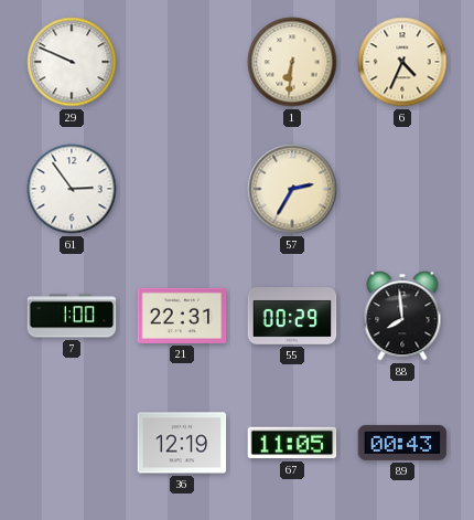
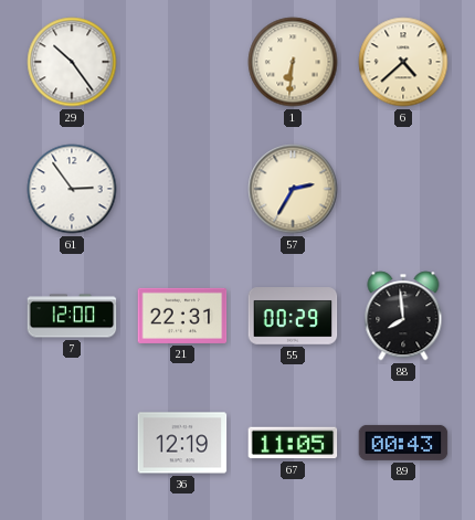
29: 9:49 -> 10:24
6: 4:34 -> 4:38
7: 1:00 -> 12:00
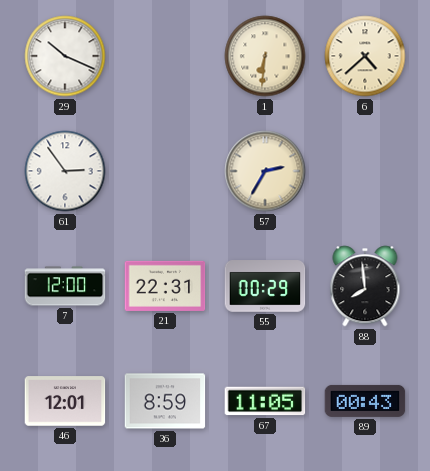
29: 10:24 -> 10:19
46: none -> 12:01
36: 12:19 -> 8:59
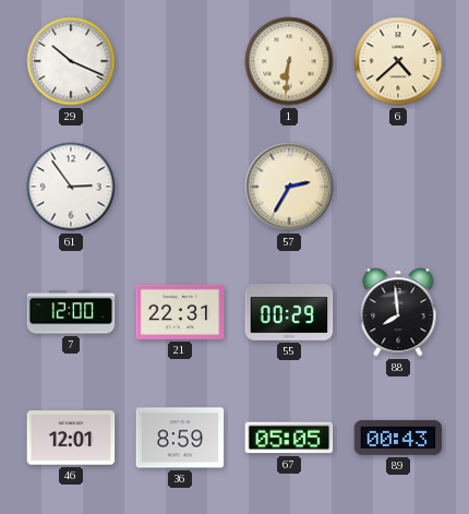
67: 11:05 -> 05:05
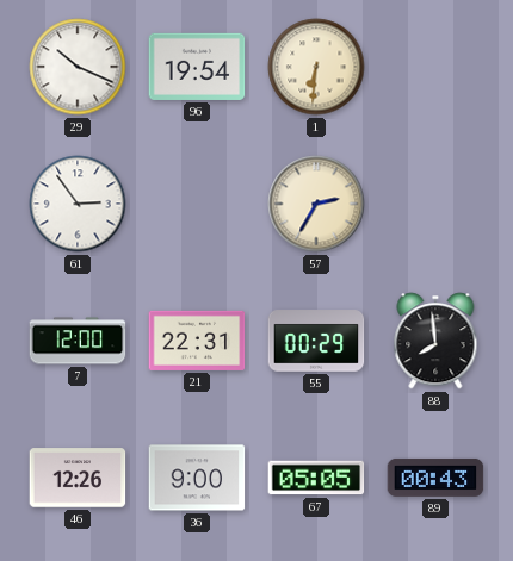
96: none -> 19:54
6: 4:38 -> none
46: 12:01 -> 12:26
36: 8:59 -> 9:00
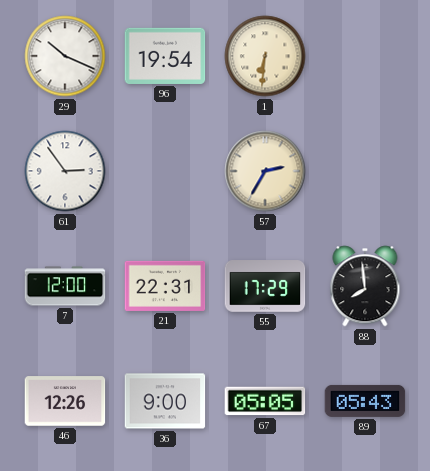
55: 00:29 -> 17:29
89: 00:43 -> 05:43
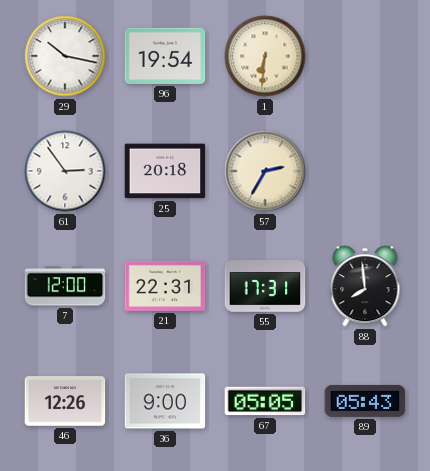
29: 10:19 -> 10:17
25: none -> 20:18
55: 17:29 -> 17:31
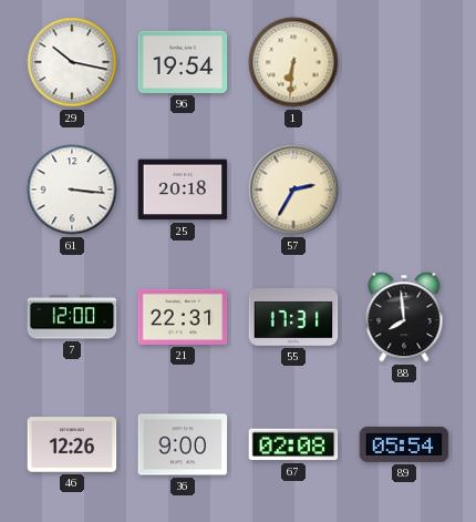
61: 2:54 -> 3:16
67: 05:05 -> 02:08
89: 05:43 -> 05:54
